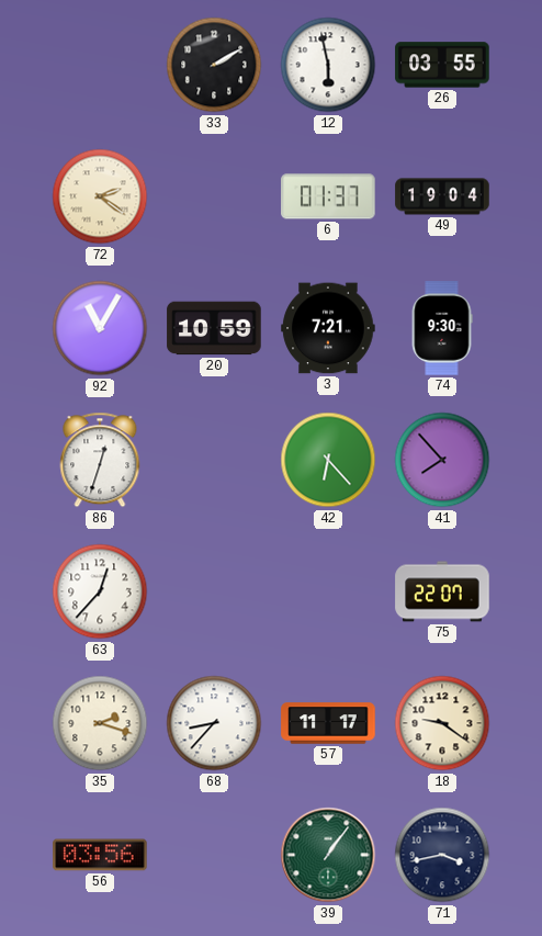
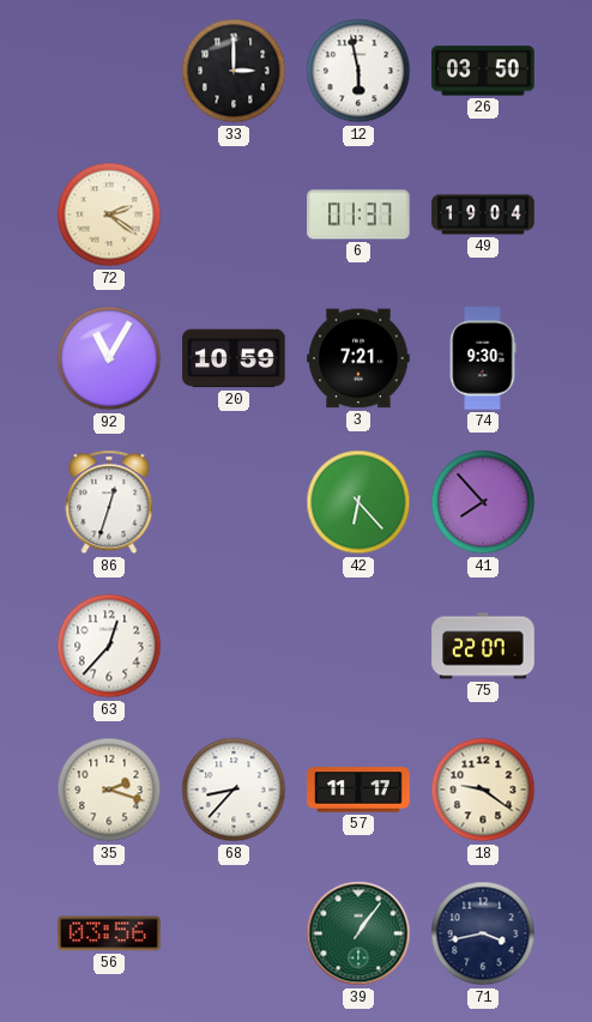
33: 2:10 -> 3:00
26: 03:55 -> 03:50
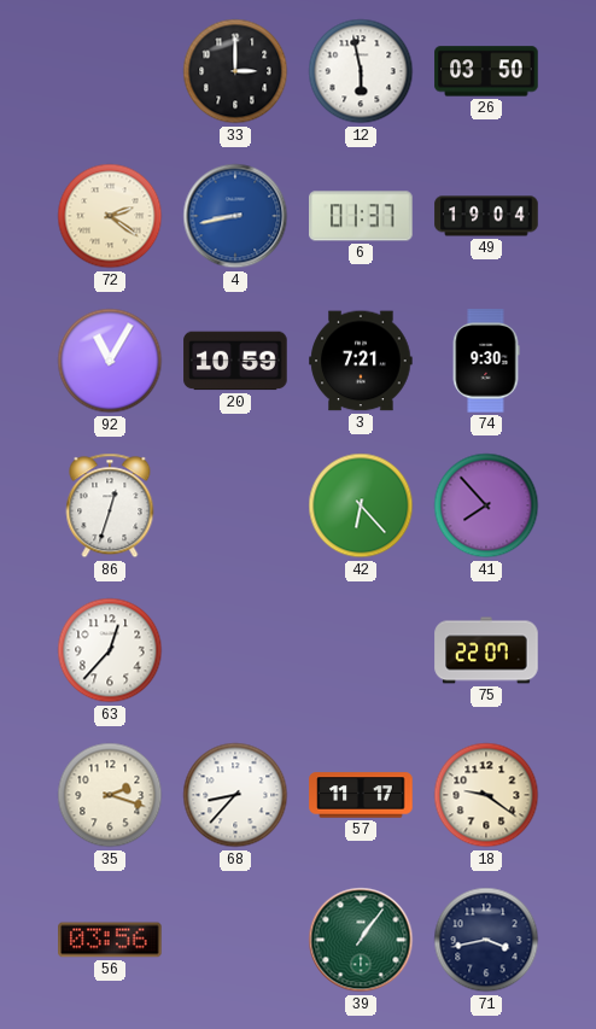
4: none -> 8:43
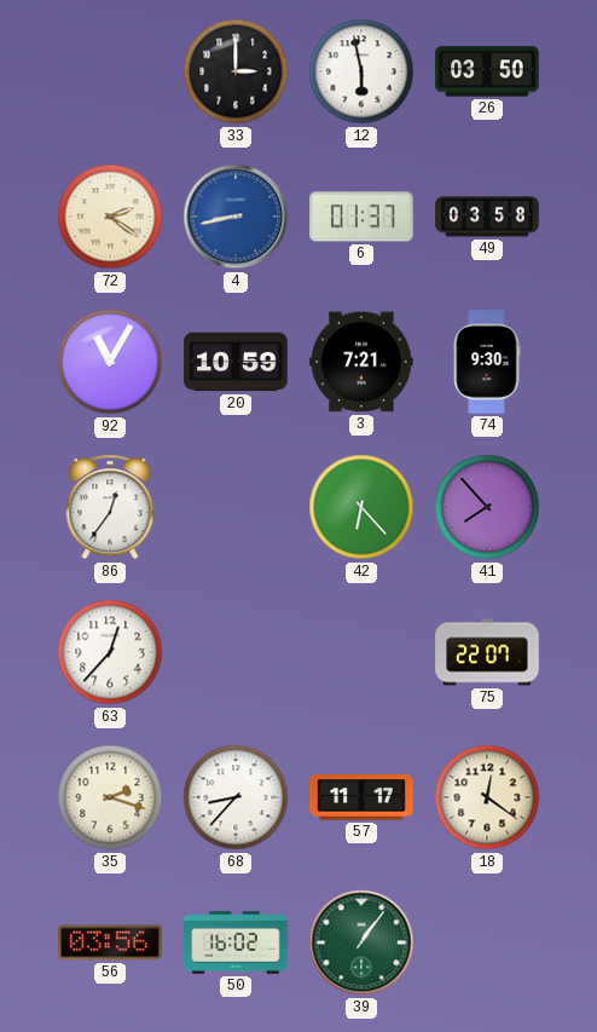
49: 19:04 -> 03:58
86: 12:33 -> 12:36
18: 9:21 -> 12:21
50: none -> 16:02
71: 3:43 -> none
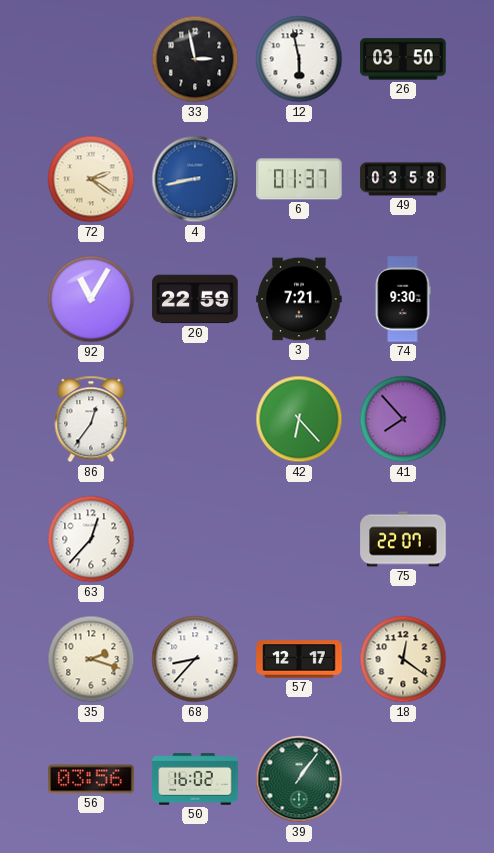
33: 3:00 -> 2:58
20: 10:59 -> 22:59
57: 11:17 -> 12:17
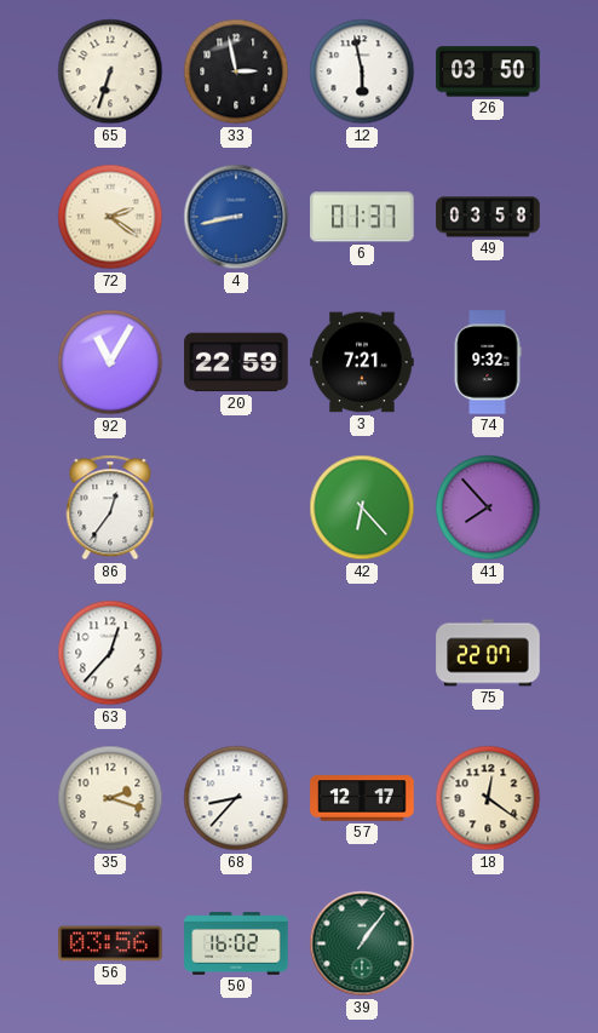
65: none -> 6:33
74: 9:30 -> 9:32
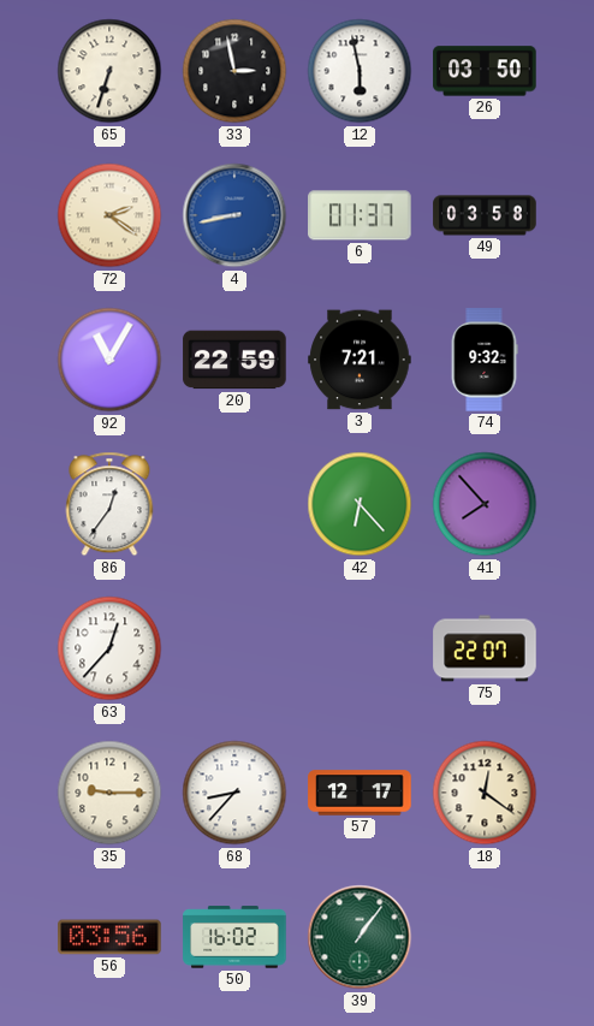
35: 2:18 -> 9:15
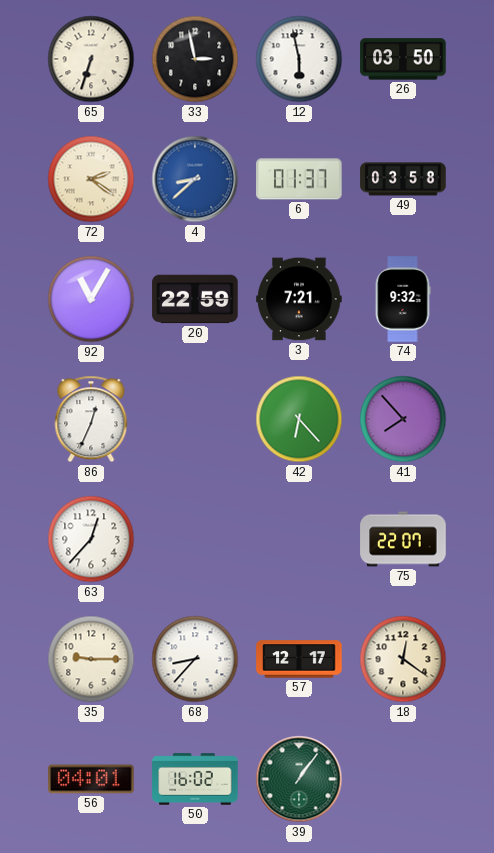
4: 8:43 -> 8:38
86: 12:36 -> 12:34
56: 03:56 -> 04:01
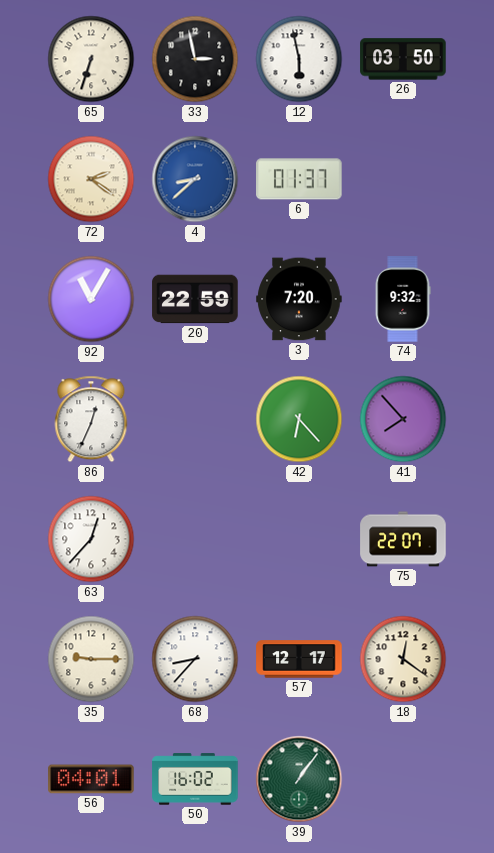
49: 03:58 -> none
3: 7:21 -> 7:20
